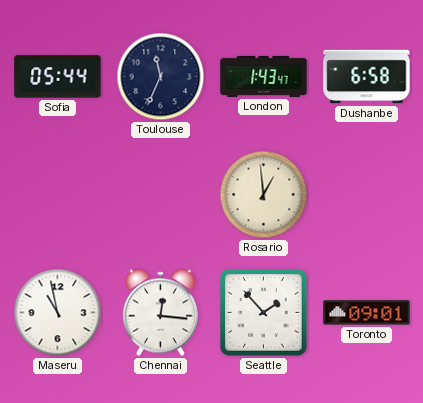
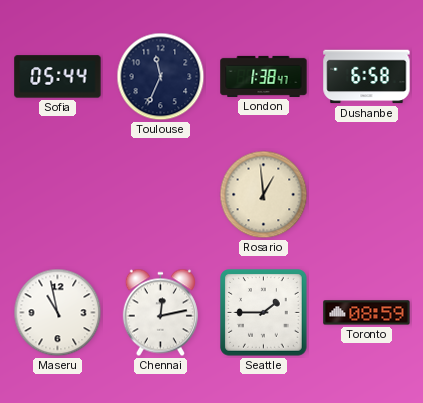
London: 1:43 -> 1:38
Chennai: 12:16 -> 12:13
Seattle: 1:53 -> 1:45
Toronto: 09:01 -> 08:59
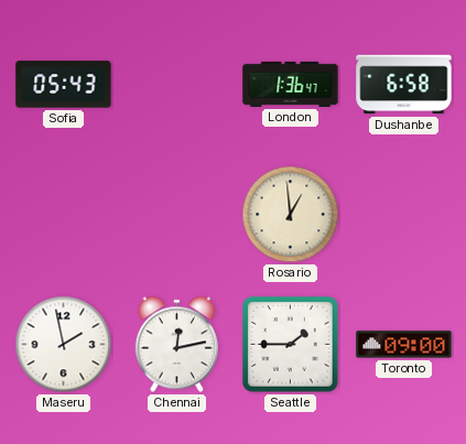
Sofia: 05:44 -> 05:43
Toulouse: 11:34 -> none
London: 1:38 -> 1:36
Maseru: 10:58 -> 1:58
Toronto: 08:59 -> 09:00
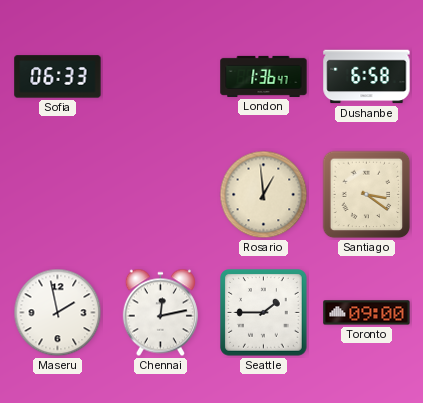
Sofia: 05:43 -> 06:33
Santiago: none -> 3:21
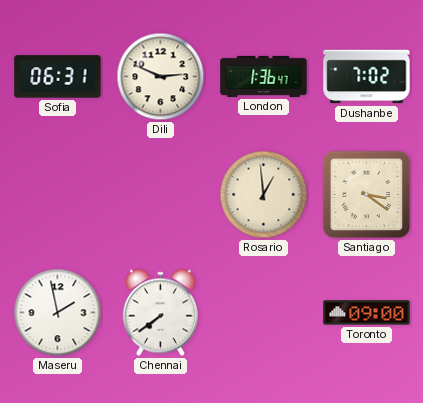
Sofia: 06:33 -> 06:31
Dili: none -> 2:49
Dushanbe: 6:58 -> 7:02
Chennai: 12:13 -> 7:39
Seattle: 1:45 -> none
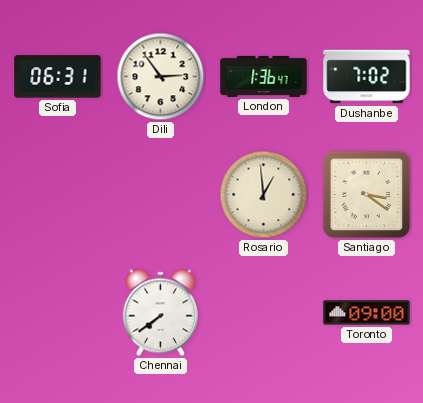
Dili: 2:49 -> 2:54
Maseru: 1:58 -> none
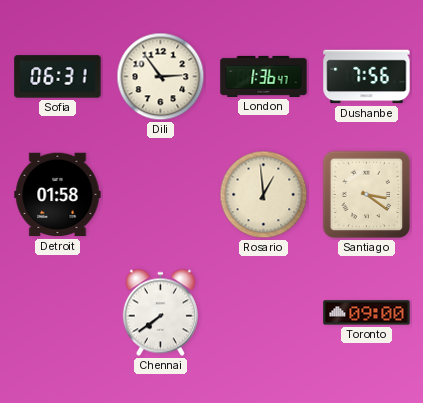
Dushanbe: 7:02 -> 7:56
Detroit: none -> 01:58
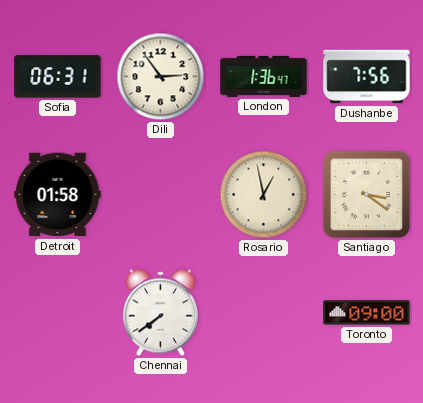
Rosario: 12:59 -> 12:58
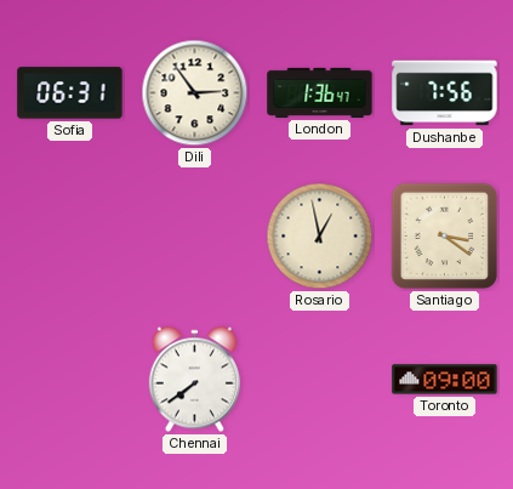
Detroit: 01:58 -> none
